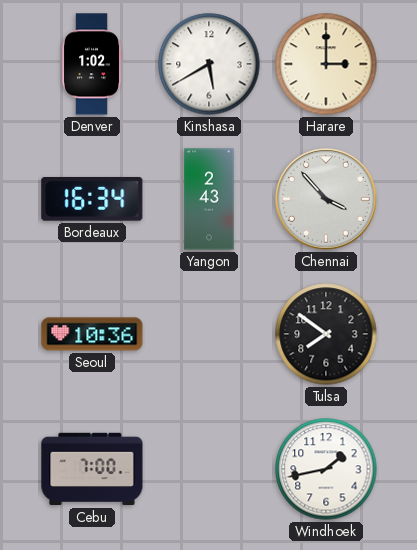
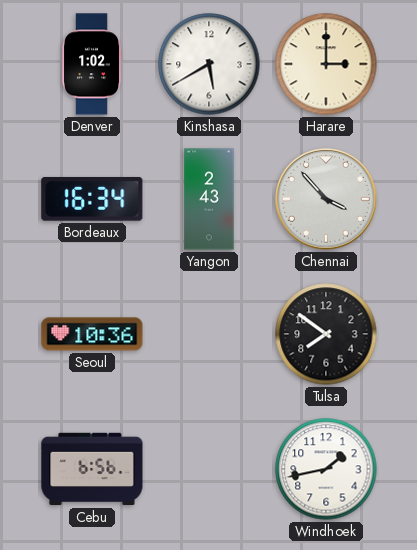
Cebu: 7:00 -> 6:56
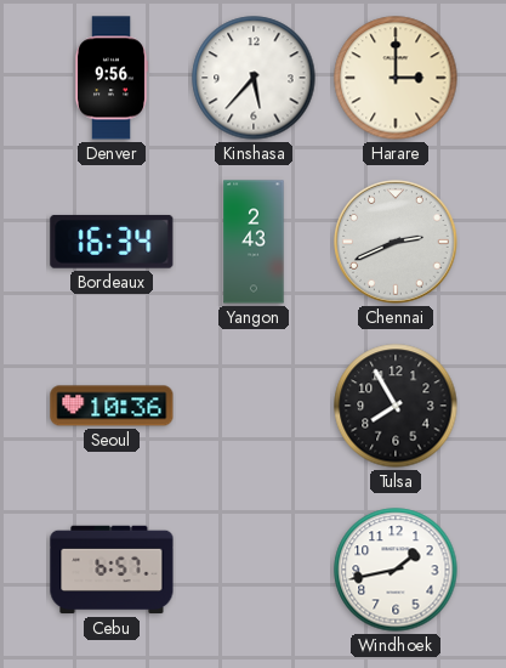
Denver: 1:02 -> 9:56
Kinshasa: 5:40 -> 5:37
Chennai: 3:53 -> 2:41
Tulsa: 7:51 -> 7:55
Cebu: 6:56 -> 6:57
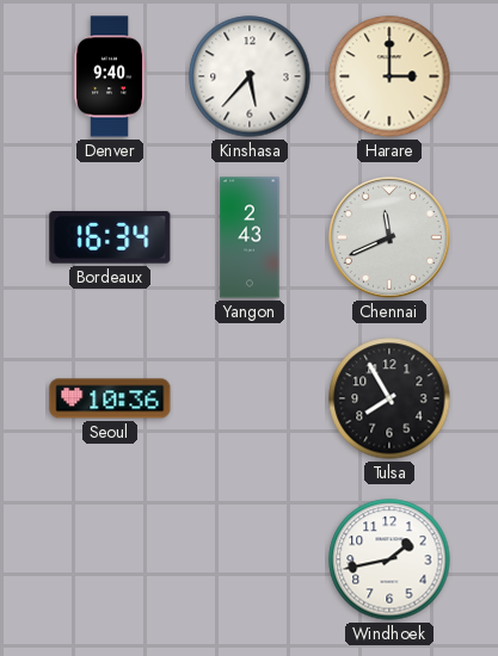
Denver: 9:56 -> 9:40
Chennai: 2:41 -> 11:41
Cebu: 6:57 -> none
